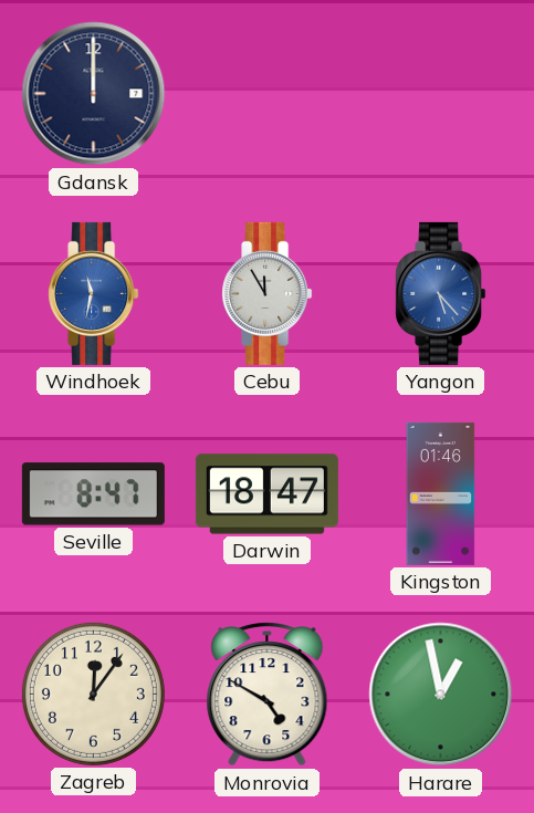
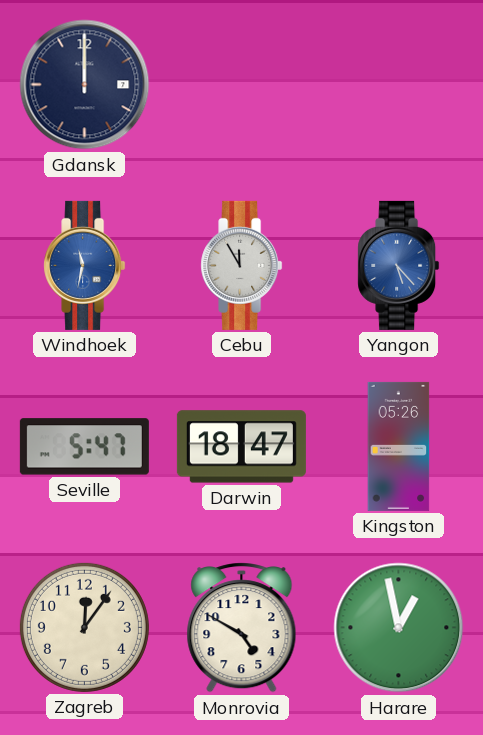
Seville: 8:47 -> 5:47
Kingston: 01:46 -> 05:26
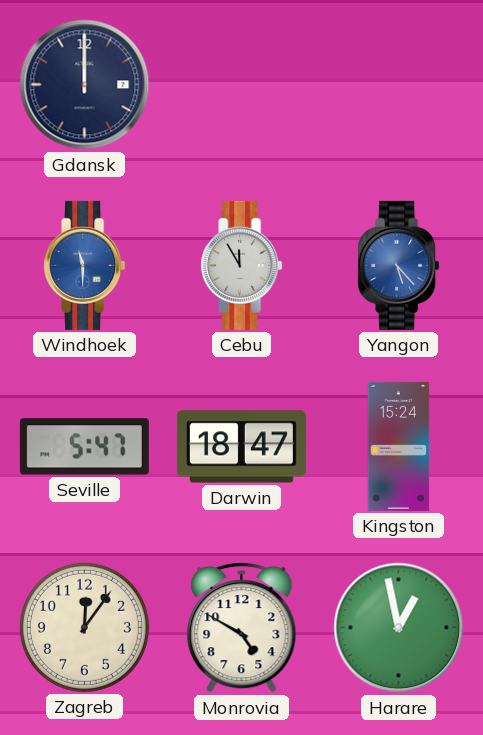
Windhoek: 11:32 -> 11:30
Kingston: 05:26 -> 15:24
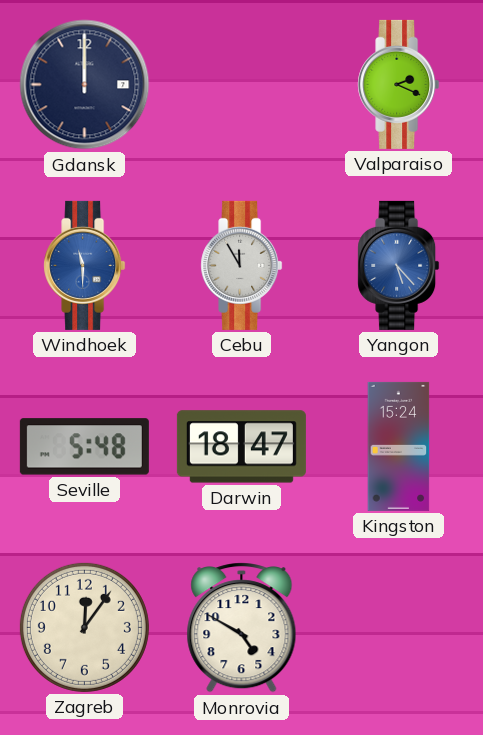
Valparaiso: none -> 2:19
Seville: 5:47 -> 5:48
Harare: 12:58 -> none
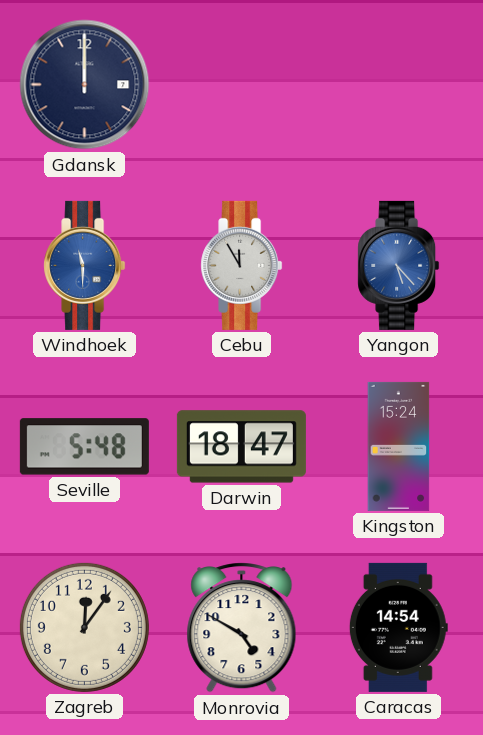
Valparaiso: 2:19 -> none
Caracas: none -> 14:54
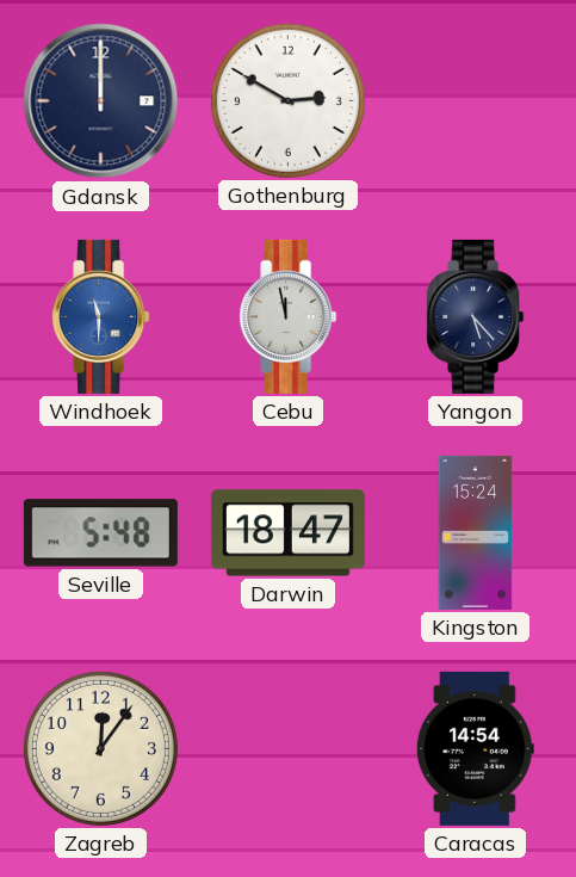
Gothenburg: none -> 2:50
Cebu: 11:55 -> 11:58
Yangon dial: blue -> navy
Monrovia: 4:50 -> none
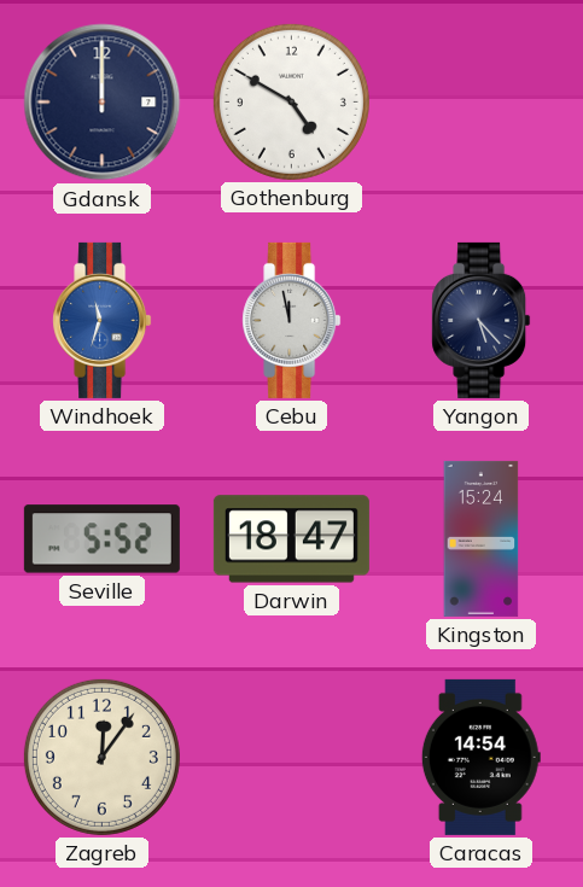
Gothenburg: 2:50 -> 4:50
Windhoek: 11:30 -> 11:33
Seville: 5:48 -> 5:52
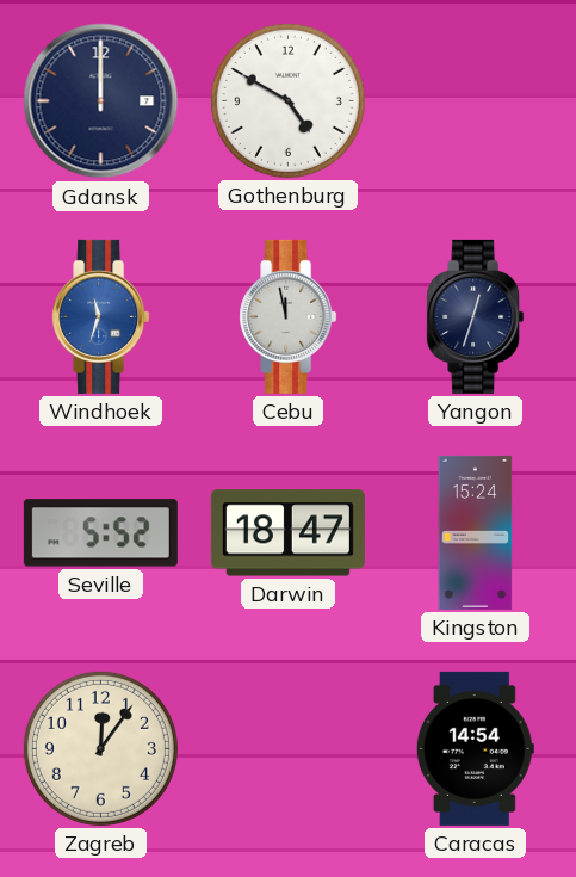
Yangon: 5:23 -> 12:33
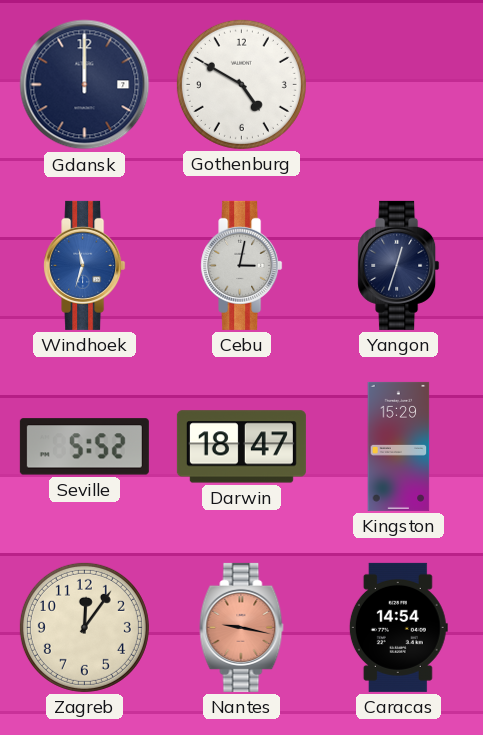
Cebu: 11:58 -> 3:02
Kingston: 15:24 -> 15:29
Nantes: none -> 9:17
